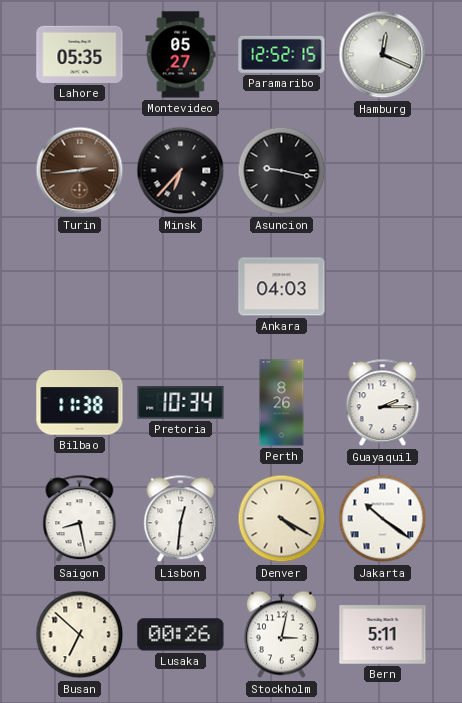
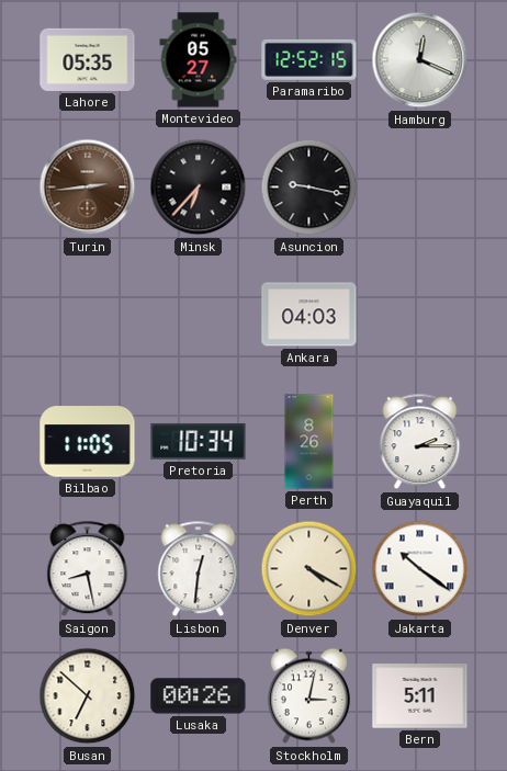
Bilbao: 11:38 -> 11:05
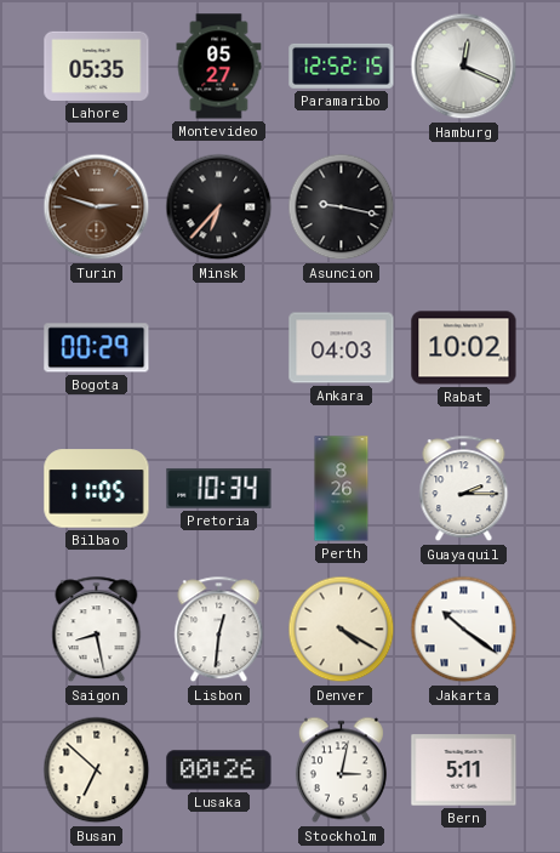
Turin: 2:44 -> 2:48
Bogota: none -> 00:29
Rabat: none -> 10:02
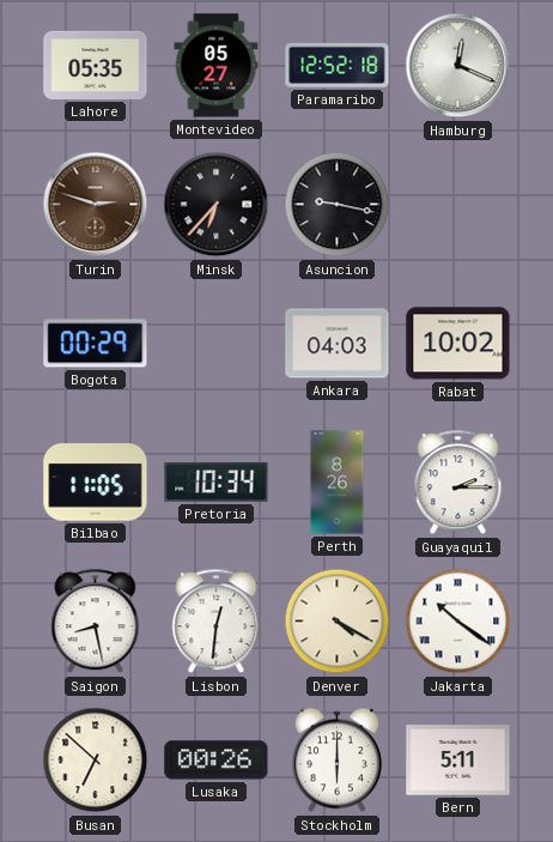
Paramaribo: 12:52:15 -> 12:52:18
Stockholm: 3:02 -> 6:00
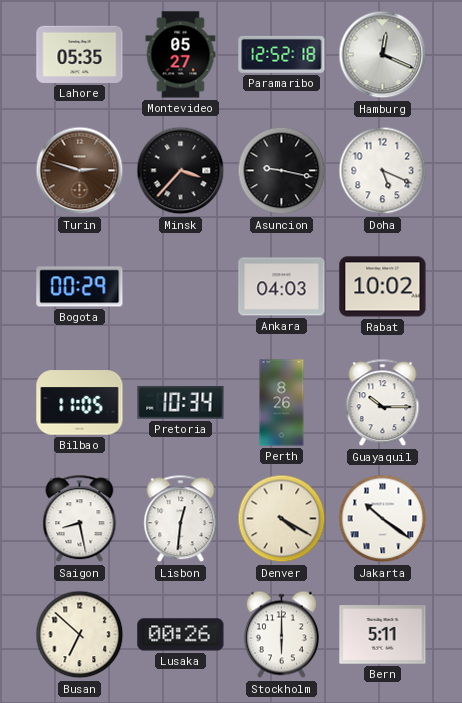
Minsk: 6:37 -> 3:37
Doha: none -> 5:19
Guayaquil: 2:15 -> 10:15
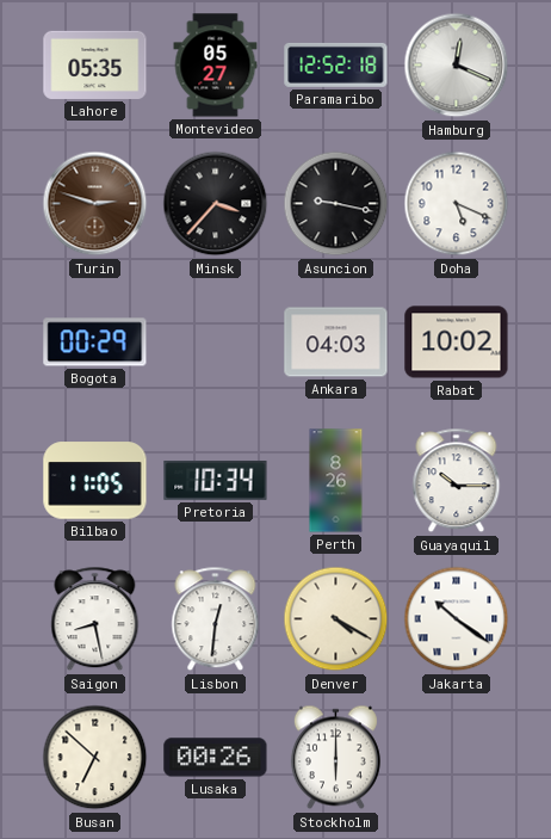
Bern: 5:11 -> none
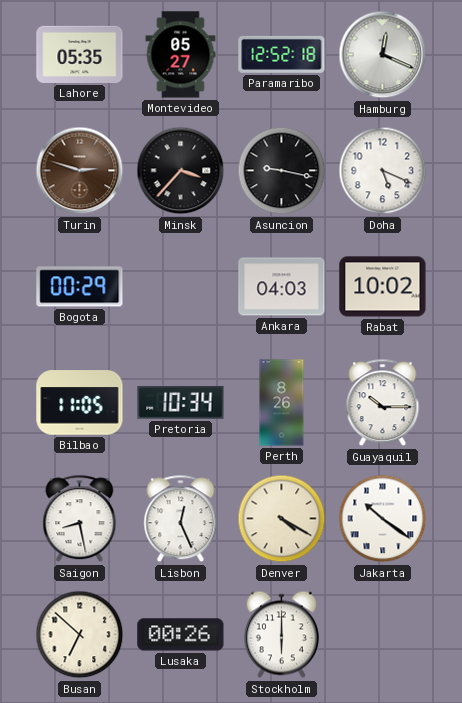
Lisbon: 12:31 -> 12:26
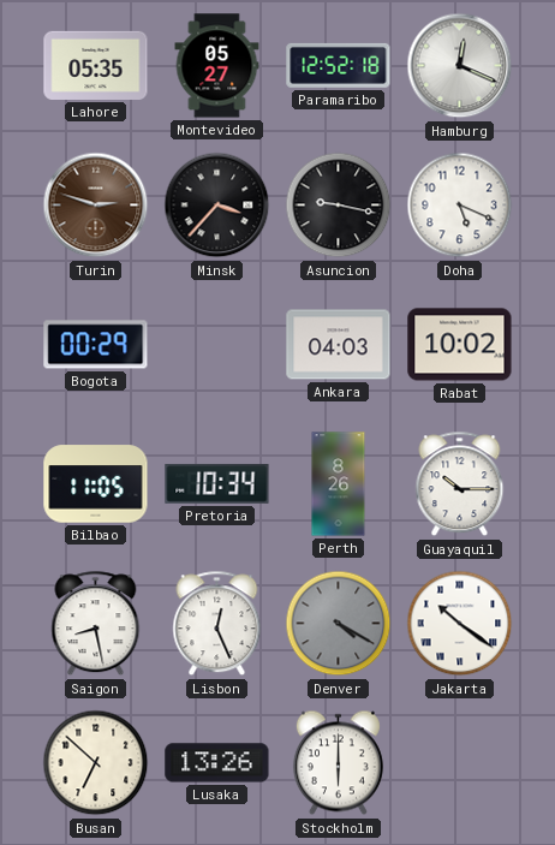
Denver dial: cream -> grey
Lusaka: 00:26 -> 13:26
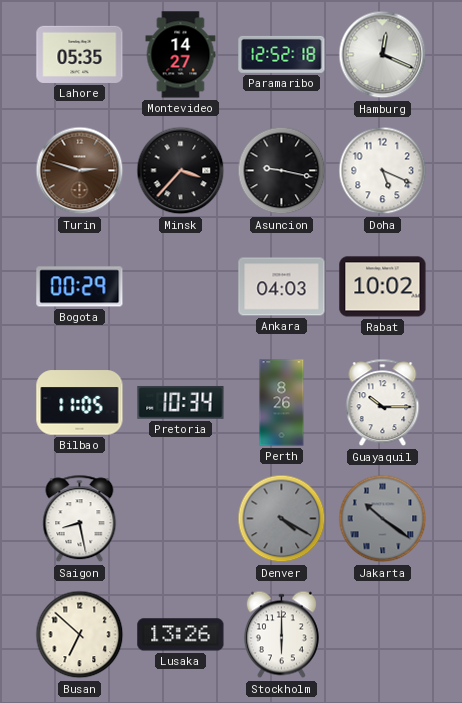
Montevideo: 05:27 -> 14:27
Lisbon: 12:26 -> none
Jakarta dial: white -> grey
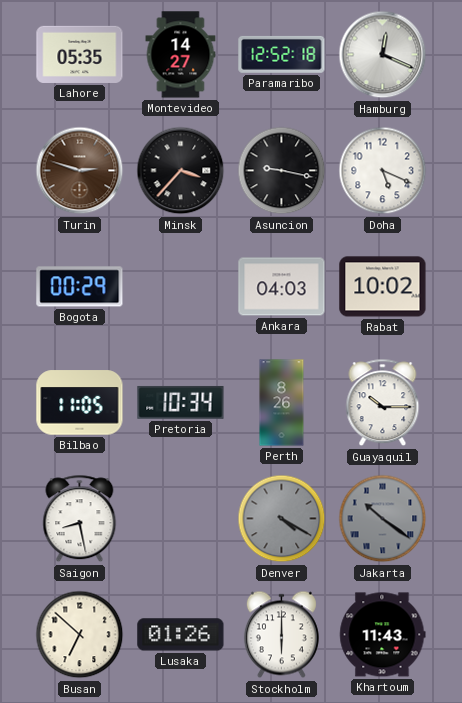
Lusaka: 13:26 -> 01:26
Khartoum: none -> 11:43
